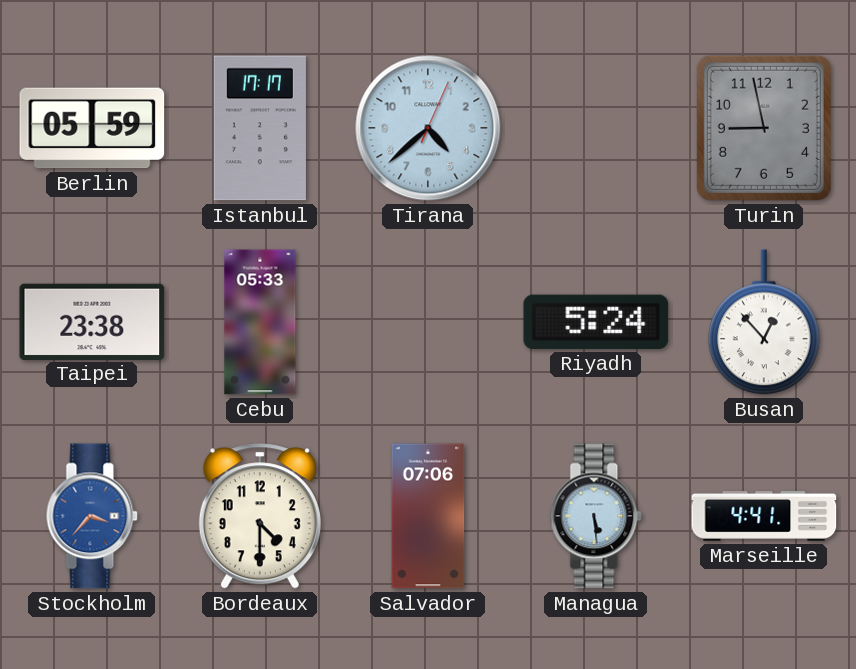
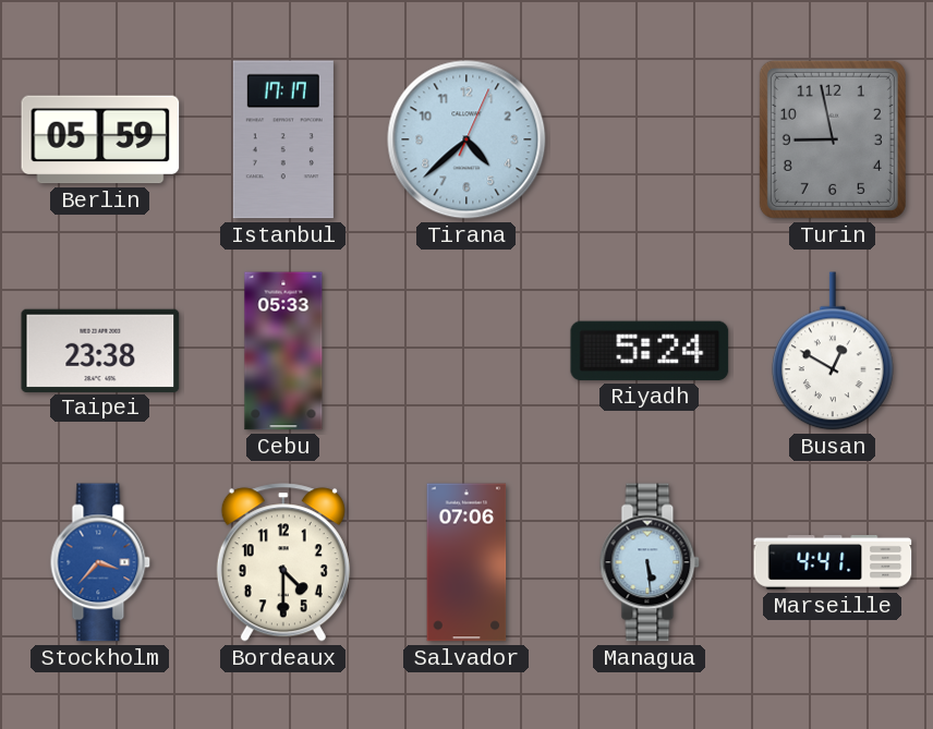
Busan: 12:53 -> 12:50
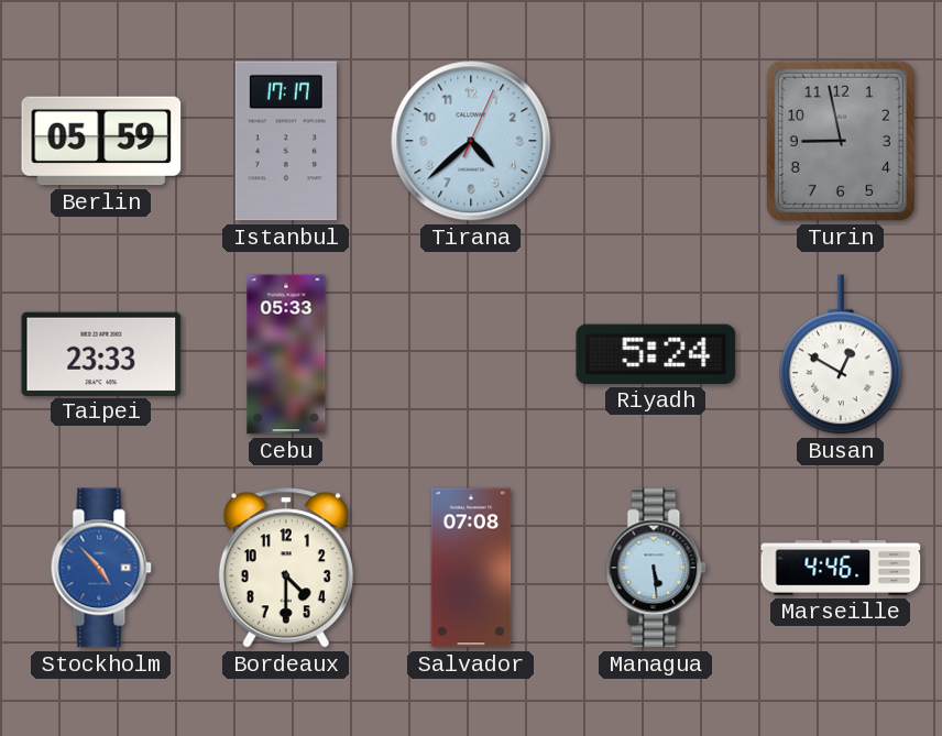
Taipei: 23:38 -> 23:33
Stockholm: 3:37 -> 4:53
Salvador: 07:06 -> 07:08
Marseille: 4:41 -> 4:46
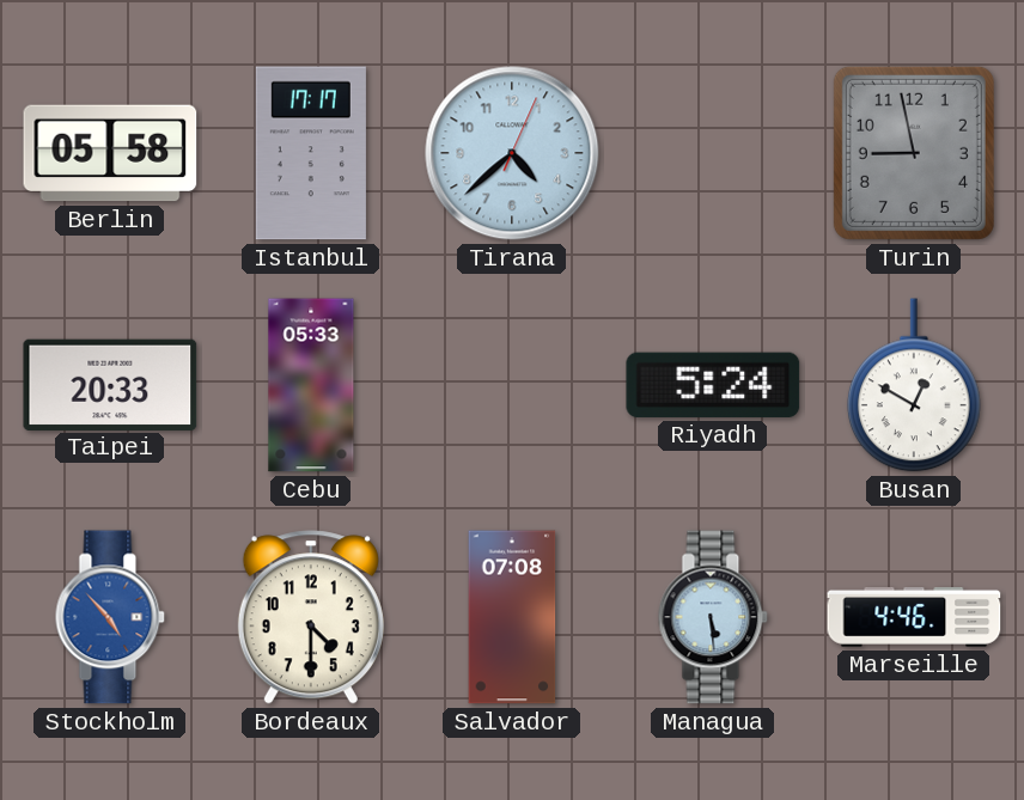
Berlin: 05:59 -> 05:58
Taipei: 23:33 -> 20:33
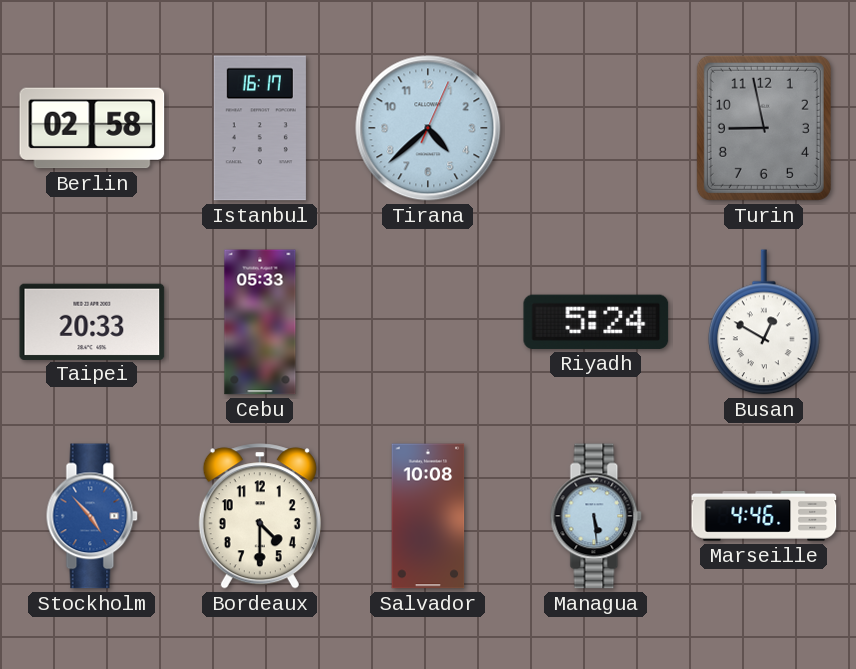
Berlin: 05:58 -> 02:58
Istanbul: 17:17 -> 16:17
Salvador: 07:08 -> 10:08
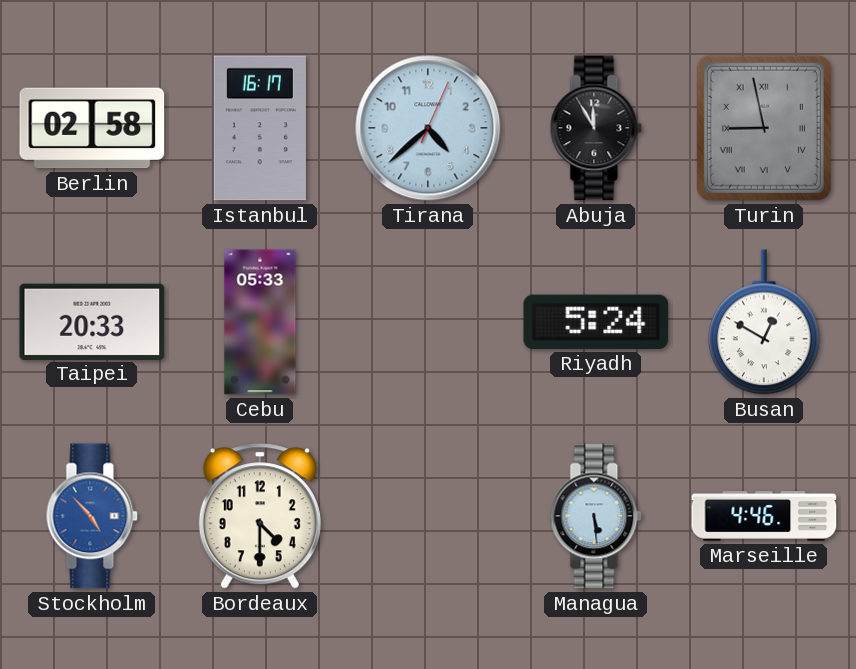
Abuja: none -> 11:55
Turin numerals: Arabic -> Roman
Salvador: 10:08 -> none
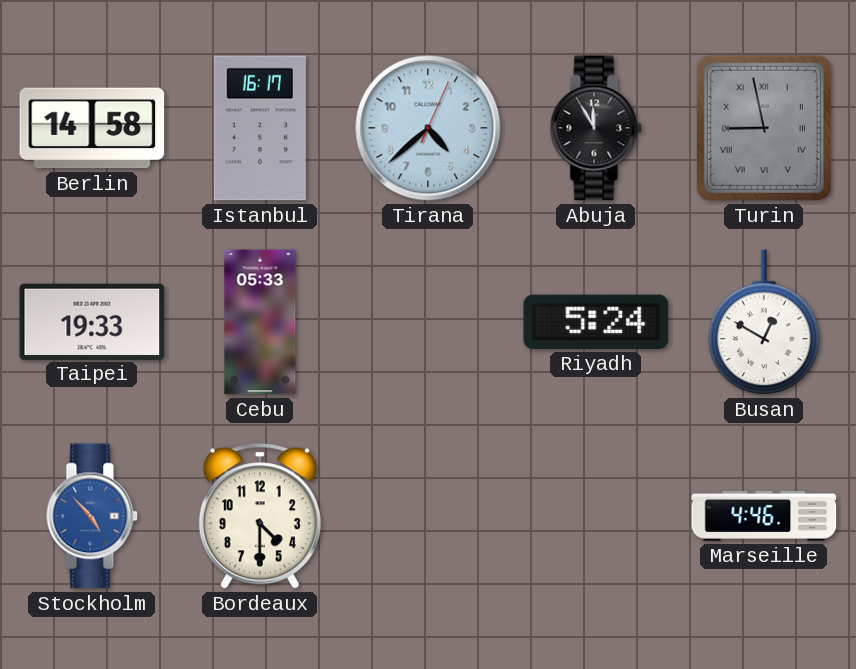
Berlin: 02:58 -> 14:58
Taipei: 20:33 -> 19:33
Managua: 5:29 -> none
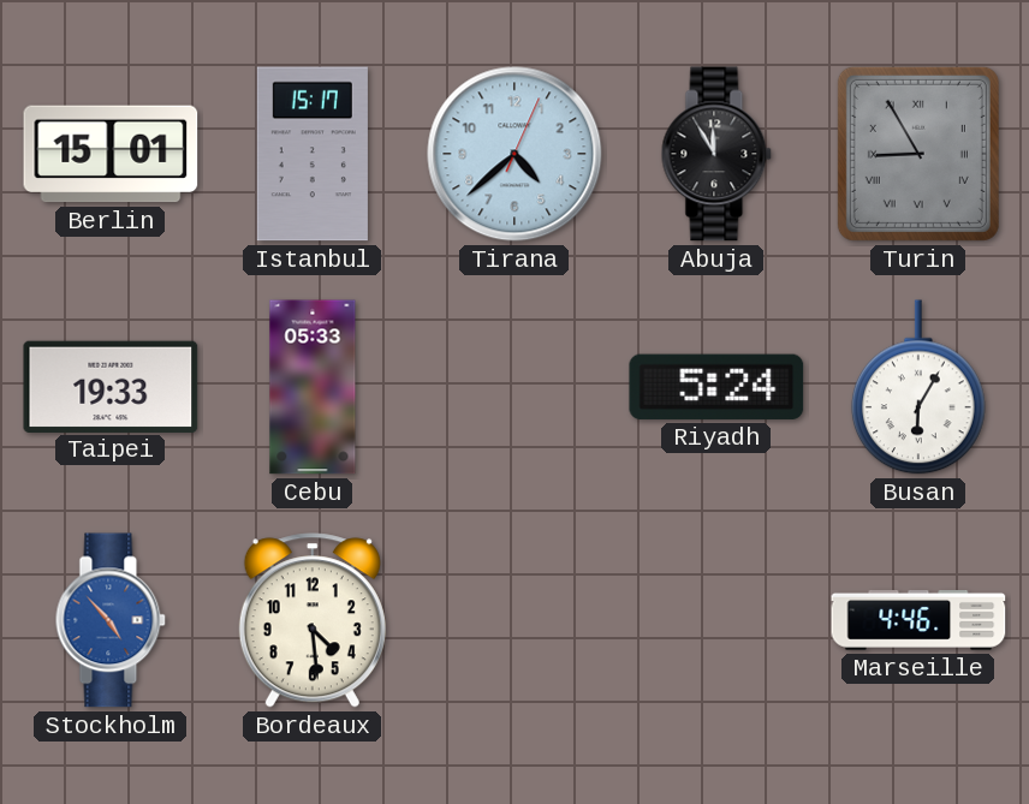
Berlin: 14:58 -> 15:01
Istanbul: 16:17 -> 15:17
Turin: 8:58 -> 8:55
Busan: 12:50 -> 6:05
Bordeaux: 4:30 -> 4:29
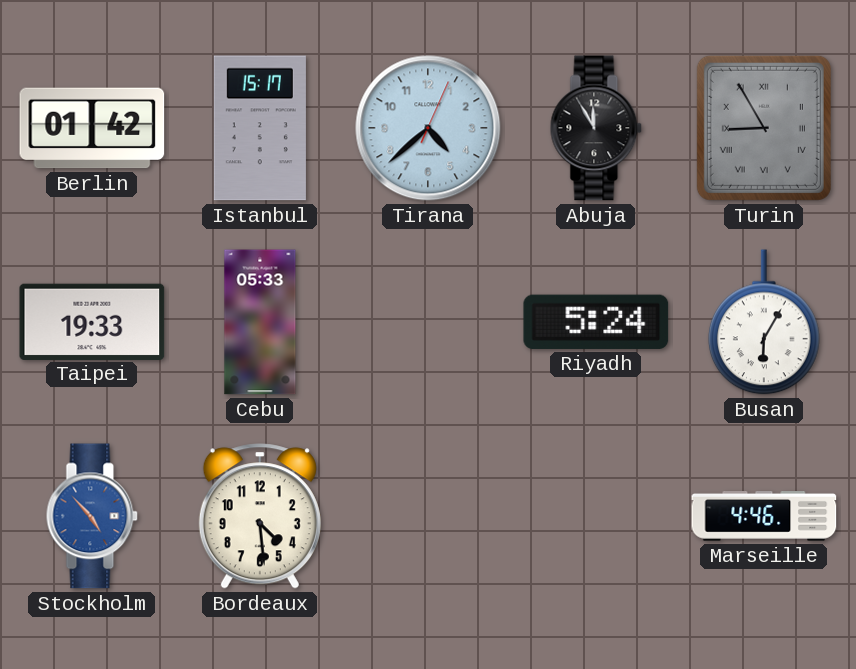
Berlin: 15:01 -> 01:42
